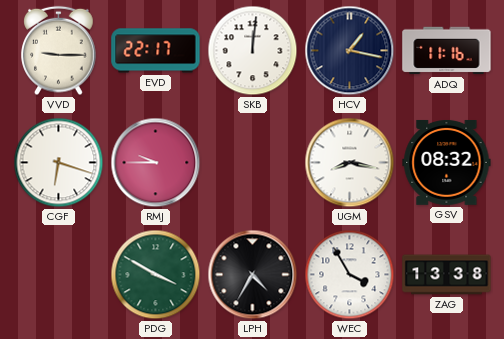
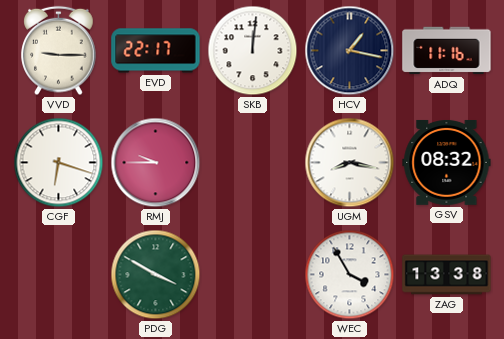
LPH: 4:35 -> none
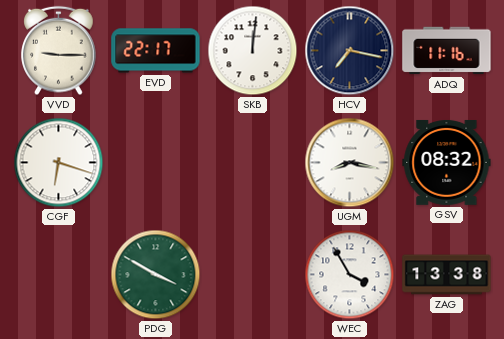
HCV: 1:17 -> 7:17
RMJ: 9:45 -> none
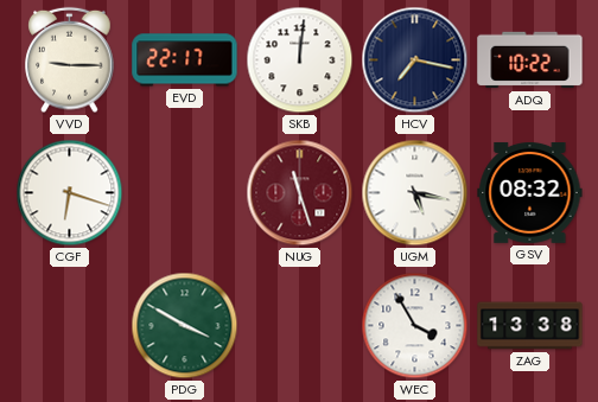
ADQ: 11:16 -> 10:22
NUG: none -> 11:27
UGM: 8:17 -> 5:17
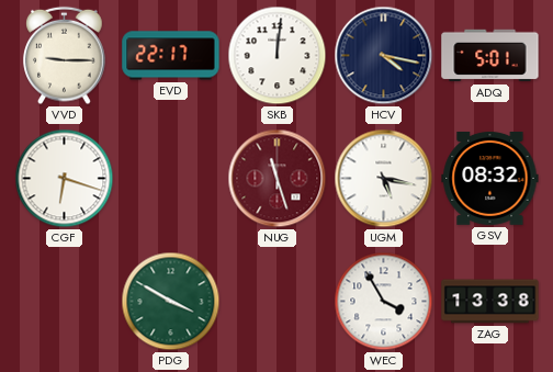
HCV: 7:17 -> 4:17
ADQ: 10:22 -> 5:01
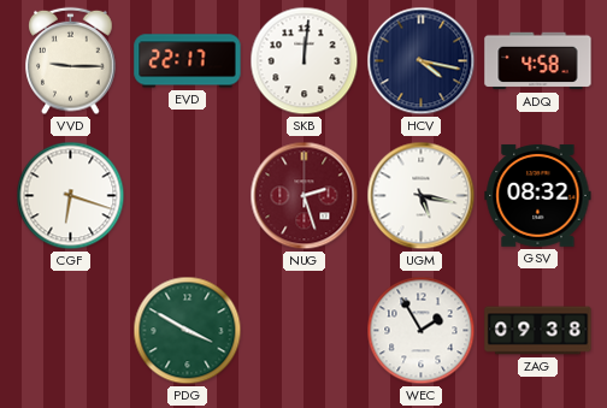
ADQ: 5:01 -> 4:58
NUG: 11:27 -> 2:27
WEC: 3:55 -> 1:55
ZAG: 13:38 -> 09:38
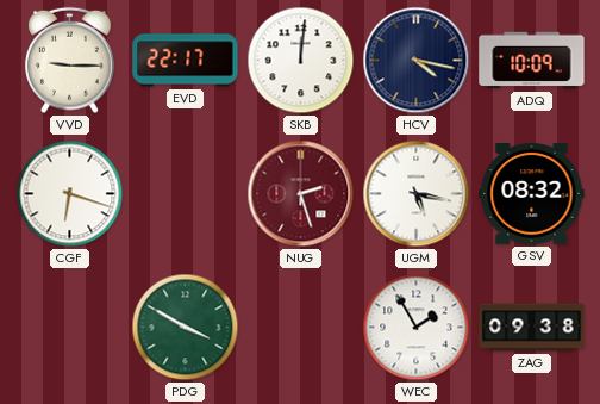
ADQ: 4:58 -> 10:09
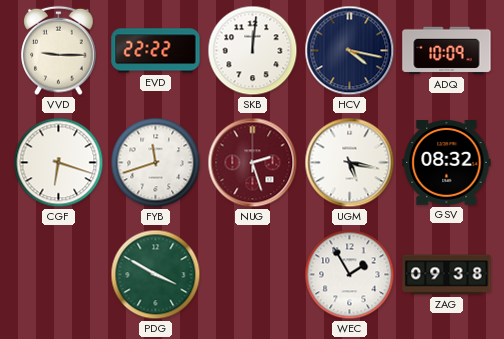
EVD: 22:17 -> 22:22
FYB: none -> 11:42
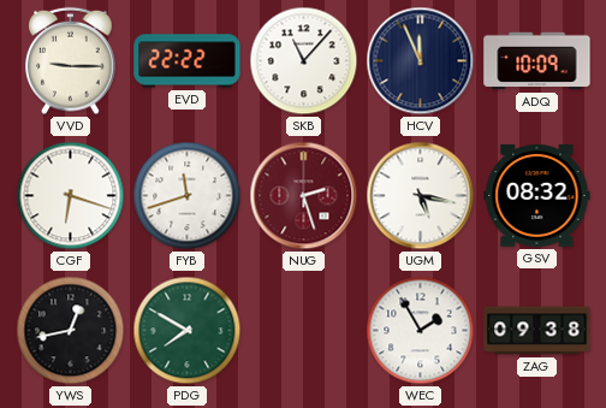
SKB: 12:01 -> 11:07
HCV: 4:17 -> 11:56
YWS: none -> 12:43
PDG: 3:50 -> 7:50
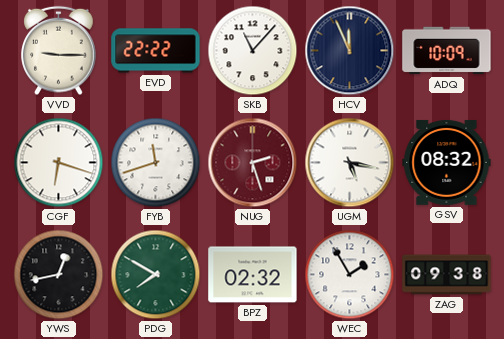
BPZ: none -> 02:32
